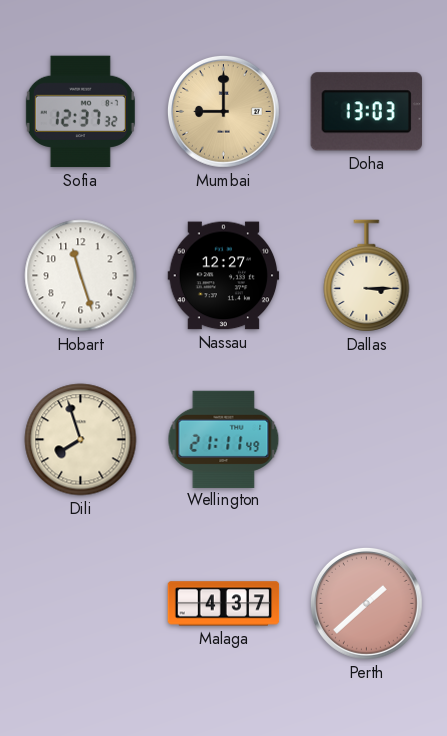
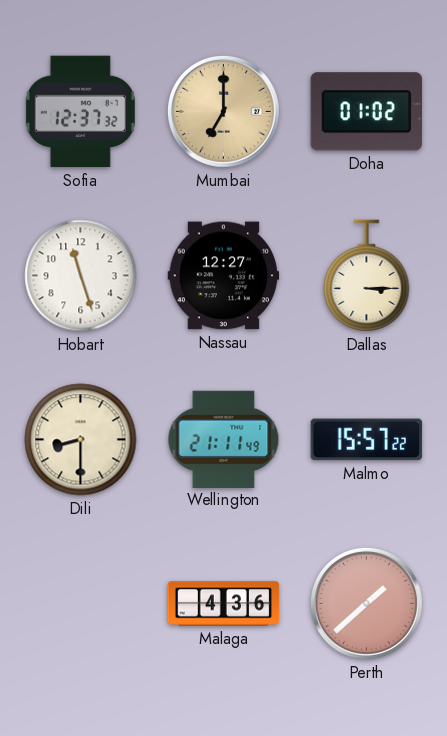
Mumbai: 9:00 -> 7:00
Doha: 13:03 -> 01:02
Dili: 7:57 -> 8:30
Malmo: none -> 15:57
Malaga: 4:37 -> 4:36
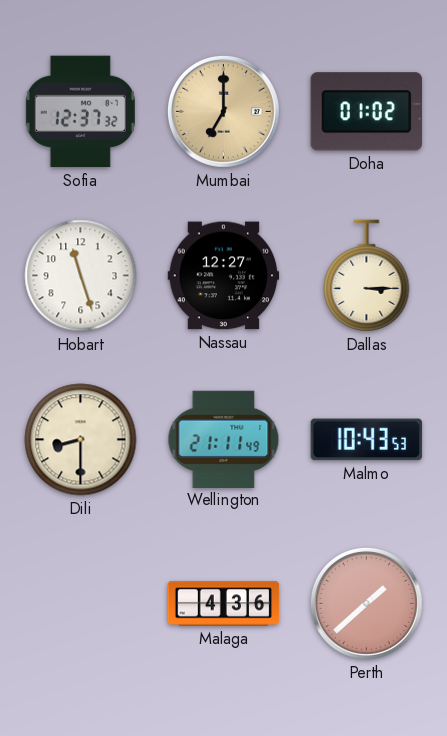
Malmo: 15:57 -> 10:43
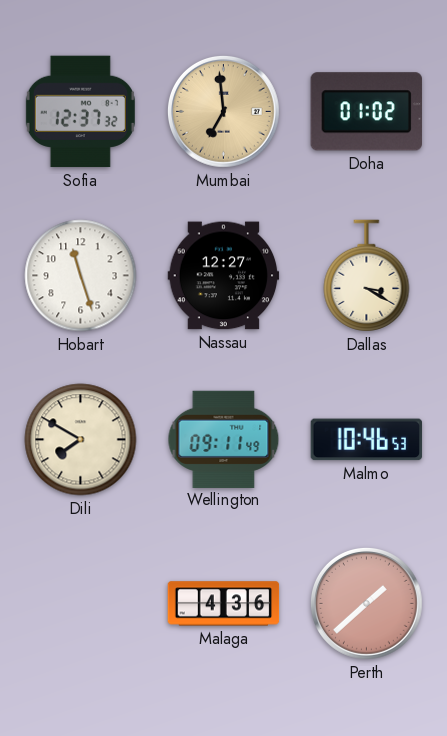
Mumbai: 7:00 -> 6:59
Dallas: 3:15 -> 3:20
Dili: 8:30 -> 7:50
Wellington: 21:11 -> 09:11
Malmo: 10:43 -> 10:46
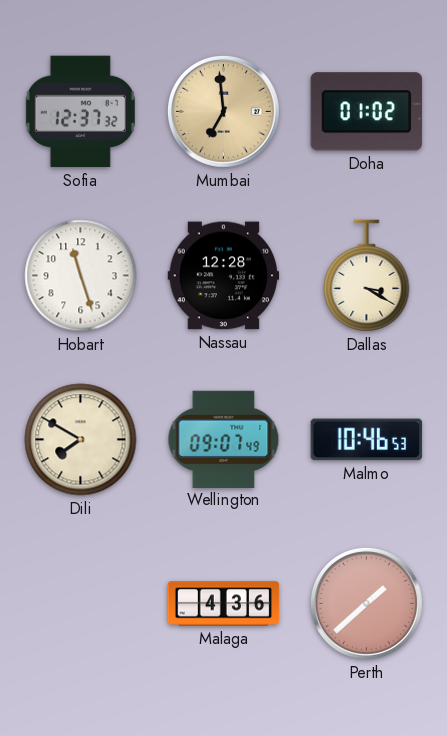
Nassau: 12:27 -> 12:28
Wellington: 09:11 -> 09:07
